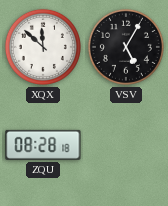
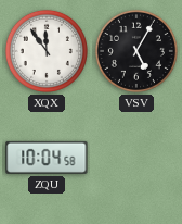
XQX: 11:52 -> 11:54
ZQU: 08:28 -> 10:04
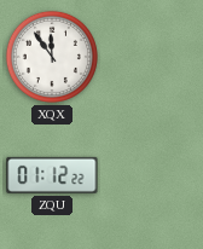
VSV: 5:05 -> none
ZQU: 10:04 -> 01:12
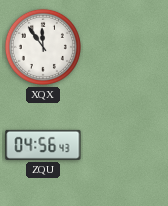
ZQU: 01:12 -> 04:56
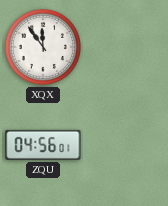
ZQU: 04:56:43 -> 04:56:01
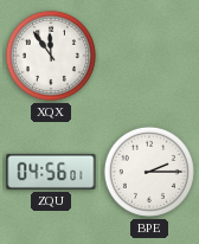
BPE: none -> 2:15
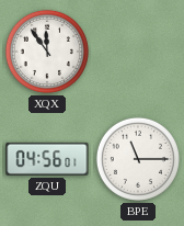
BPE: 2:15 -> 11:15
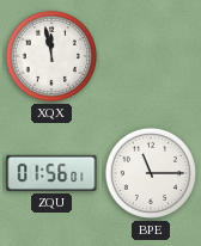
XQX: 11:54 -> 11:58
ZQU: 04:56 -> 01:56
